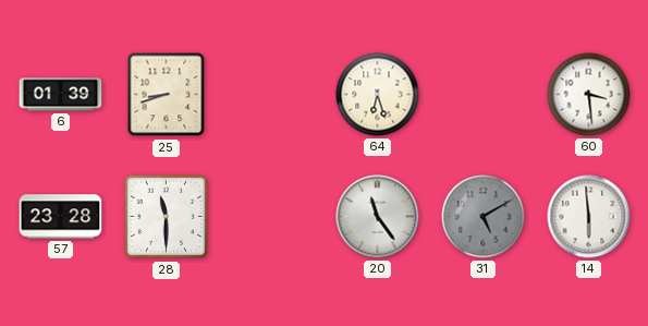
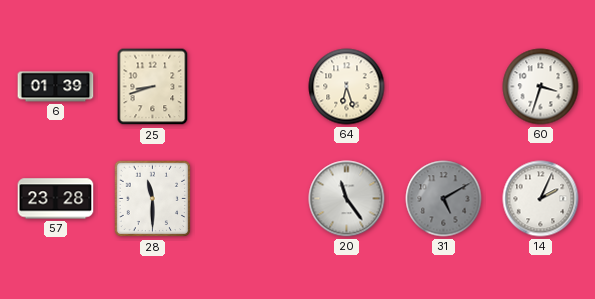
60: 3:29 -> 3:33
14: 5:59 -> 2:04
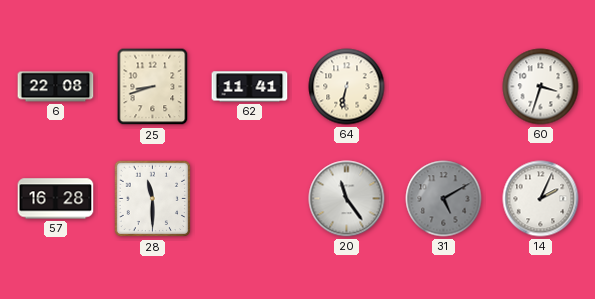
6: 01:39 -> 22:08
62: none -> 11:41
64: 6:27 -> 6:32
57: 23:28 -> 16:28
